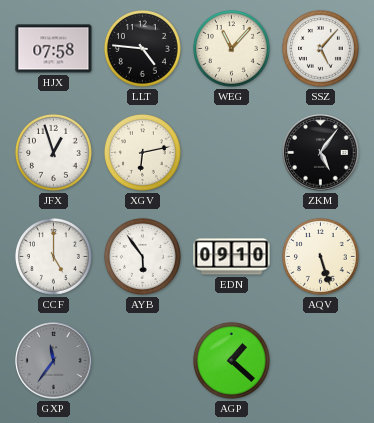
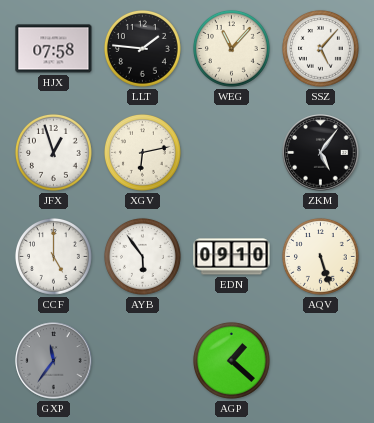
LLT: 4:46 -> 1:46
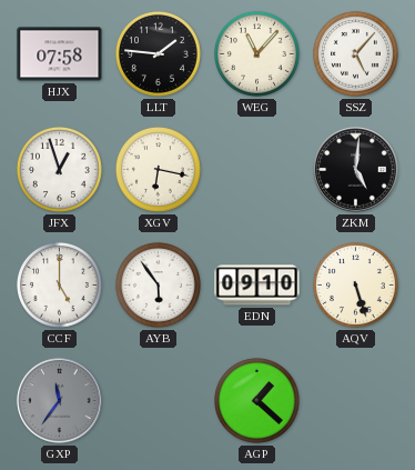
XGV: 6:13 -> 6:17
ZKM: 5:06 -> 5:01
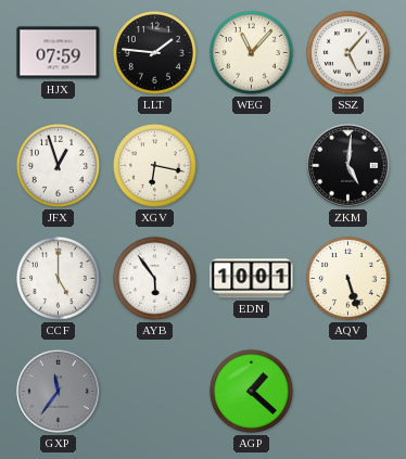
HJX: 07:58 -> 07:59
EDN: 09:10 -> 10:01
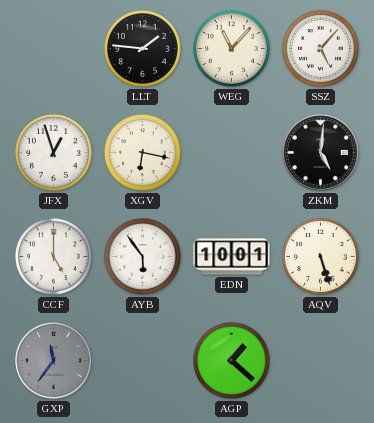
HJX: 07:59 -> none
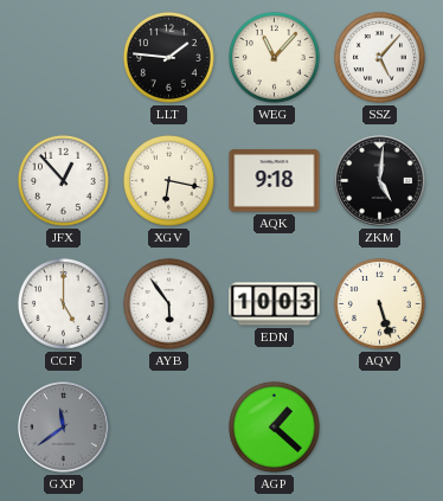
JFX: 12:57 -> 12:53
AQK: none -> 9:18
EDN: 10:01 -> 10:03
GXP: 11:36 -> 11:39
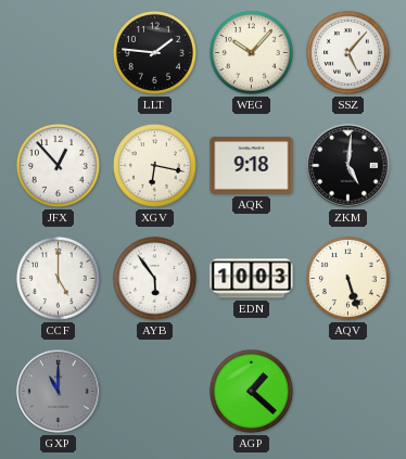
WEG: 11:07 -> 10:07
GXP: 11:39 -> 11:00
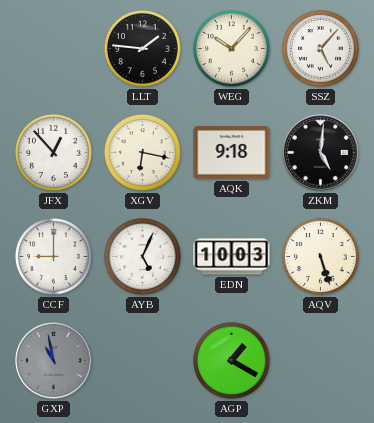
CCF: 5:00 -> 9:00
AYB: 5:54 -> 5:04
GXP: 11:00 -> 10:58
AGP: 1:22 -> 1:20
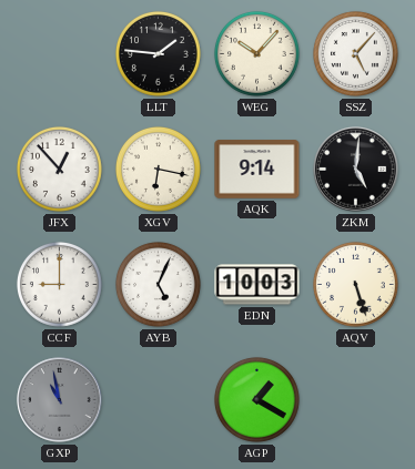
AQK: 9:18 -> 9:14
